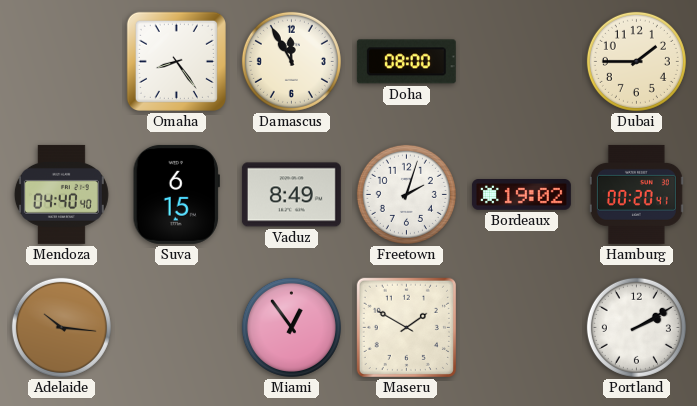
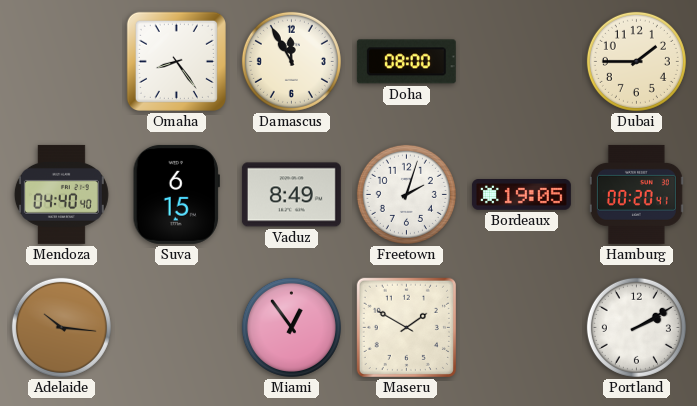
Bordeaux: 19:02 -> 19:05
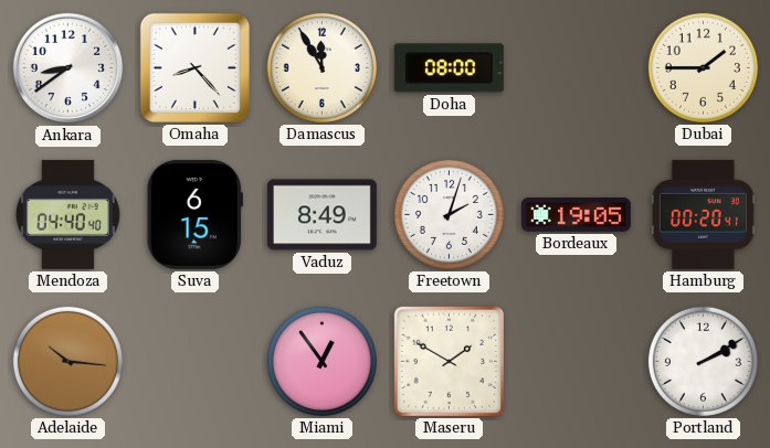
Ankara: none -> 8:39
Omaha: 8:24 -> 8:23
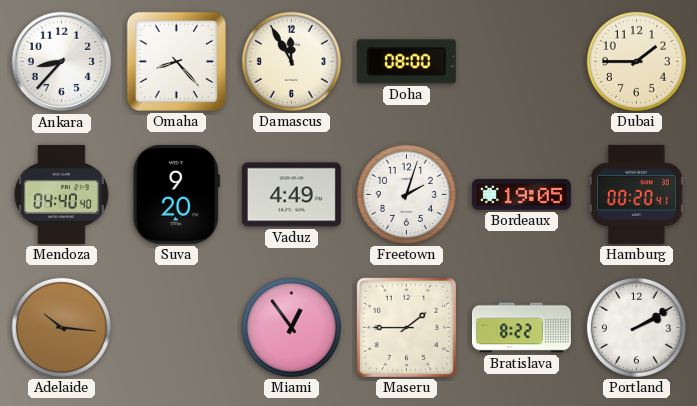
Ankara: 8:39 -> 8:37
Suva: 6:15 -> 9:20
Vaduz: 8:49 -> 4:49
Maseru: 1:50 -> 1:45
Bratislava: none -> 8:22
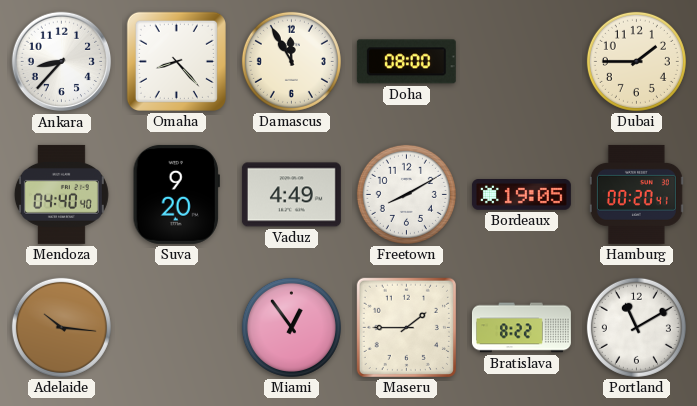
Freetown: 2:03 -> 8:10
Portland: 2:10 -> 11:10
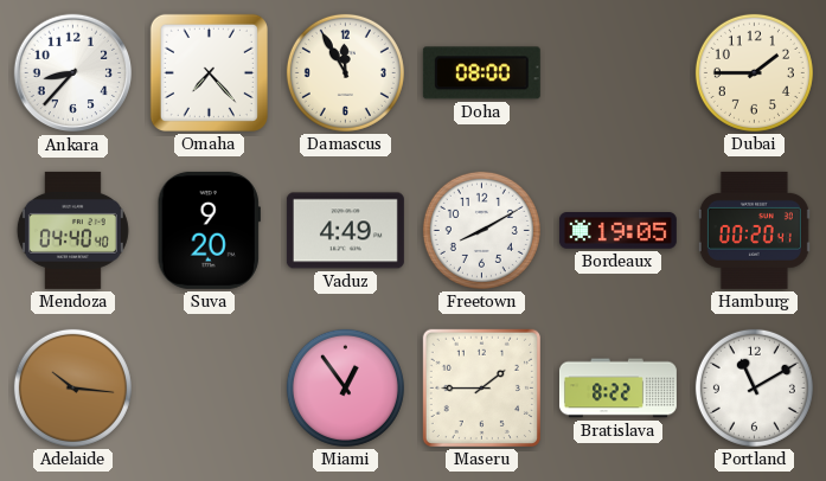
Omaha: 8:23 -> 7:23
